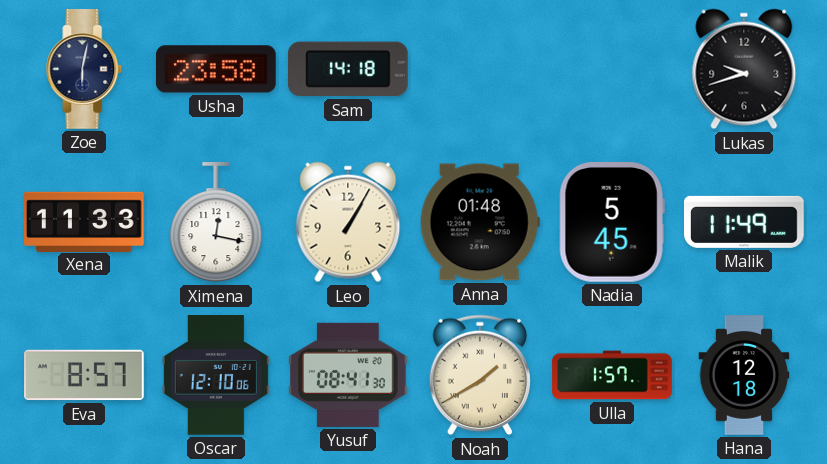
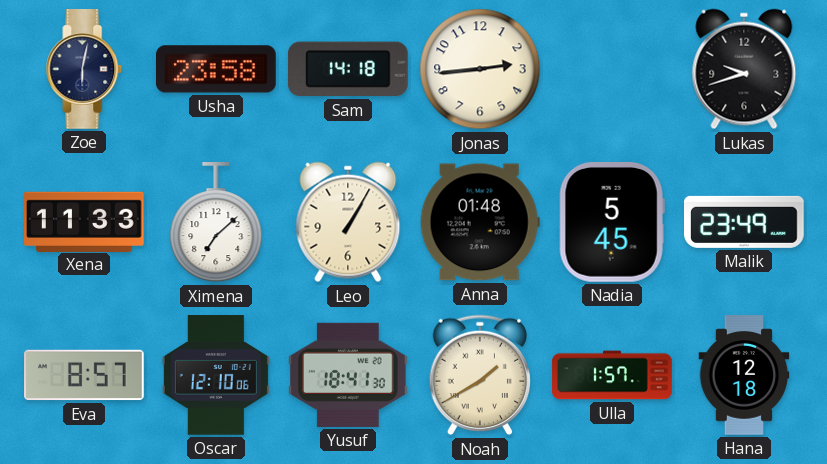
Jonas: none -> 2:44
Ximena: 12:17 -> 7:08
Malik: 11:49 -> 23:49
Yusuf: 08:41 -> 18:41
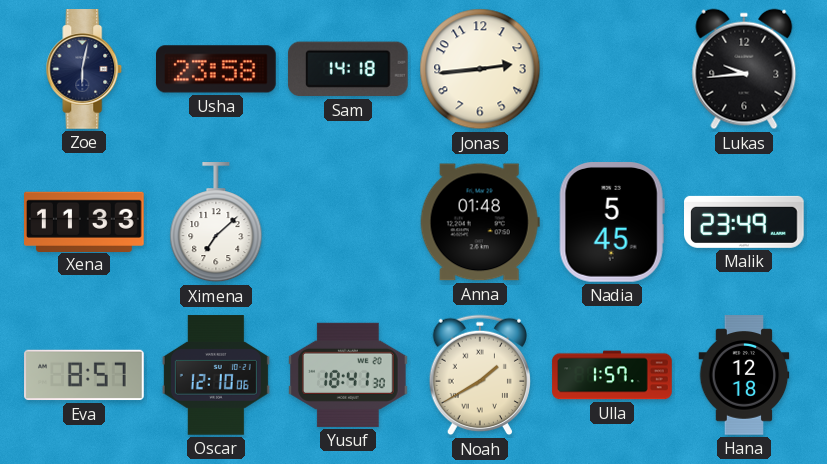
Lukas: 9:42 -> 9:44
Leo: 1:05 -> none
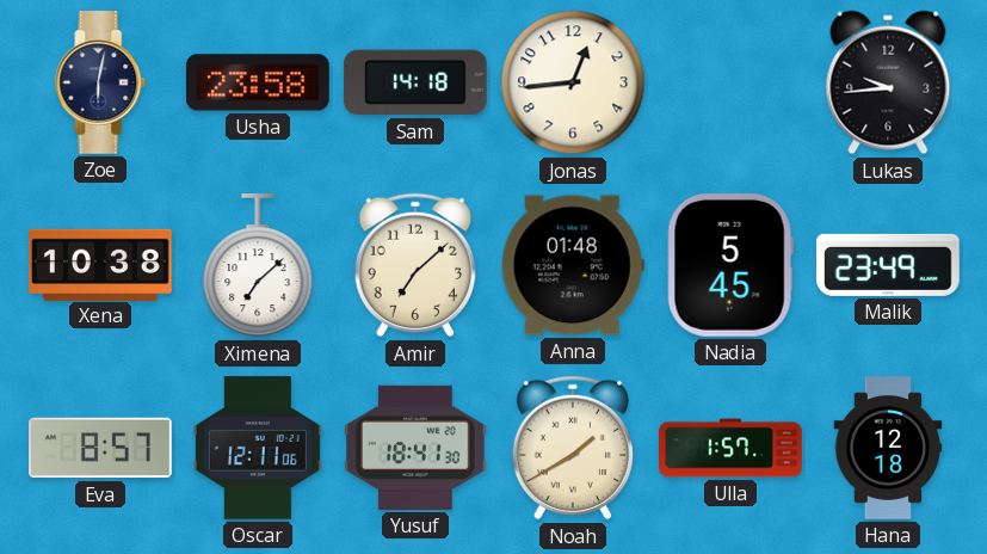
Jonas: 2:44 -> 12:44
Xena: 11:33 -> 10:38
Amir: none -> 7:08
Oscar: 12:10 -> 12:11
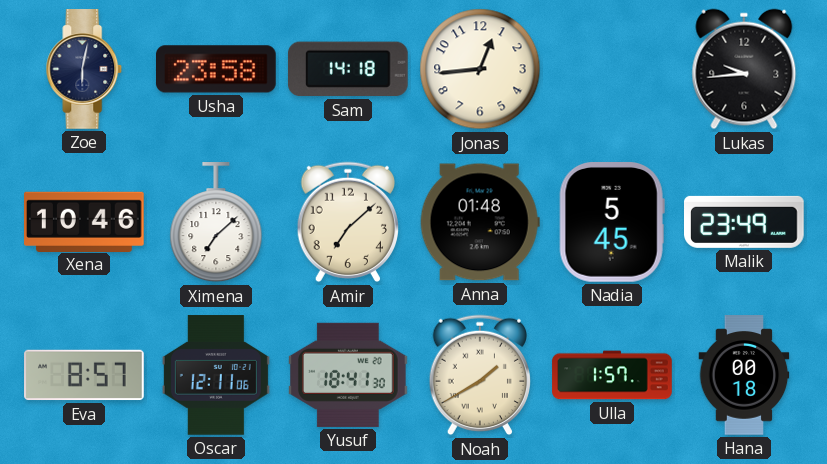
Xena: 10:38 -> 10:46
Hana: 12:18 -> 00:18
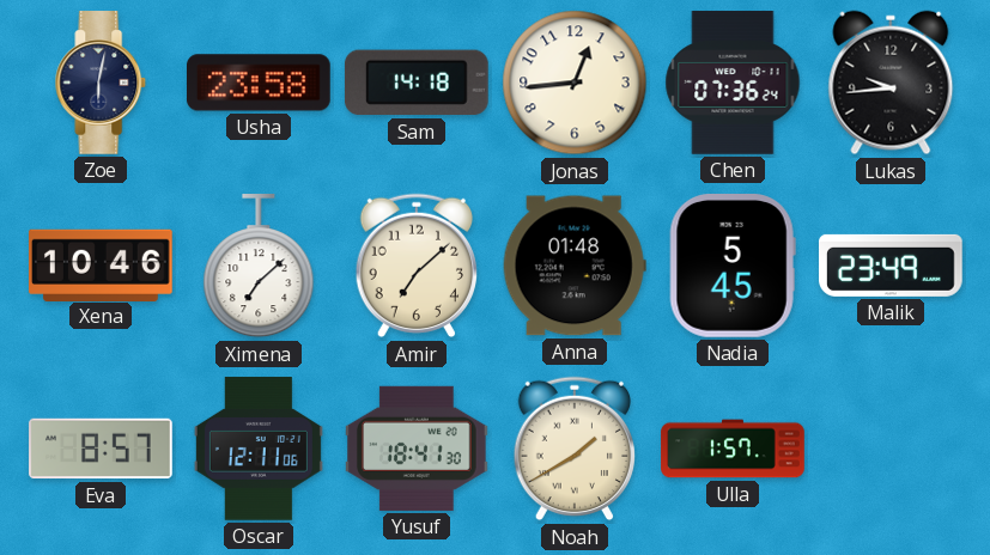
Chen: none -> 07:36
Hana: 00:18 -> none
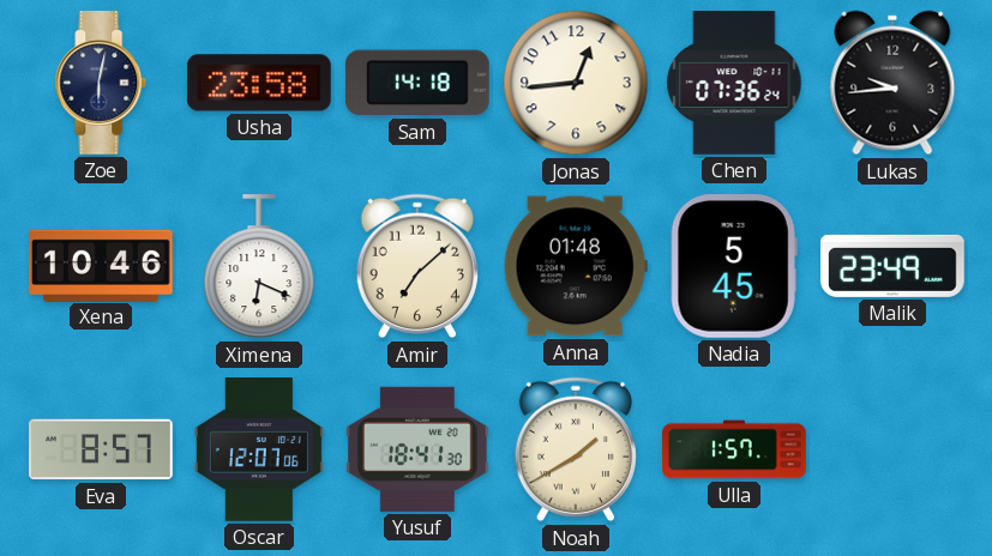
Ximena: 7:08 -> 6:19
Oscar: 12:11 -> 12:07
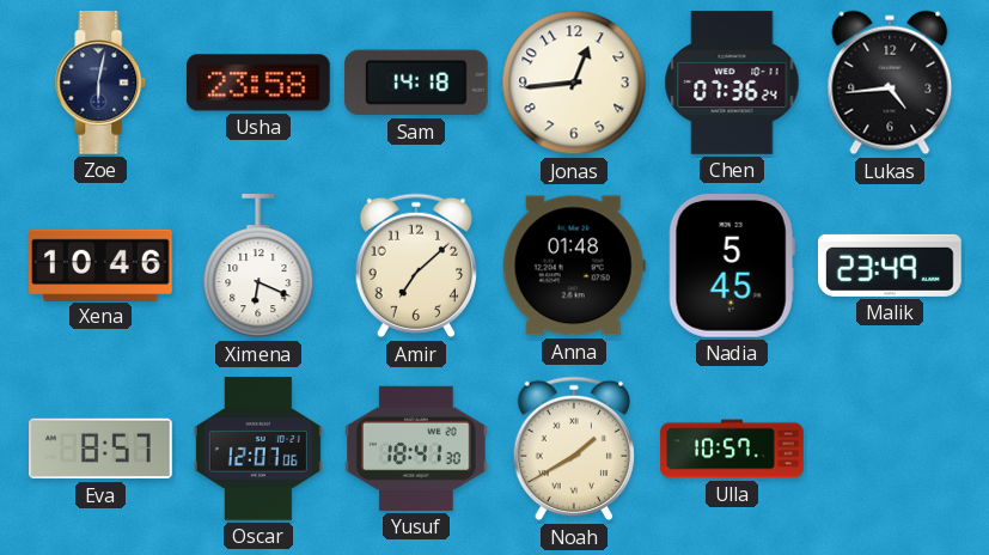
Lukas: 9:44 -> 4:44
Ulla: 1:57 -> 10:57
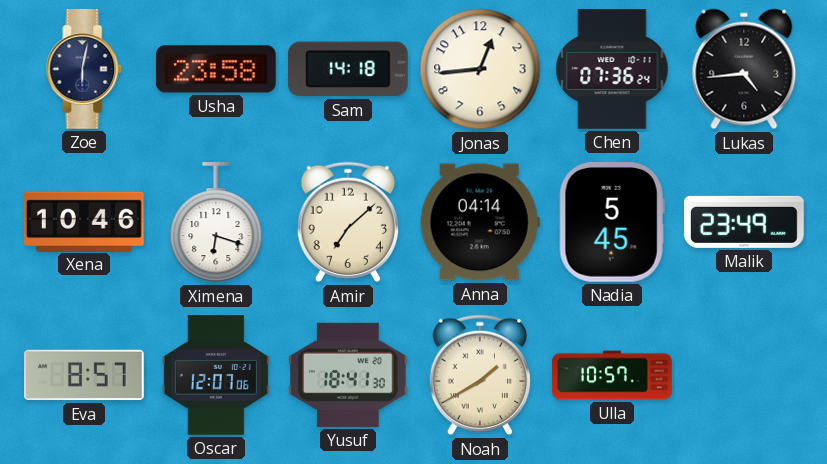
Ximena: 6:19 -> 6:18
Anna: 01:48 -> 04:14
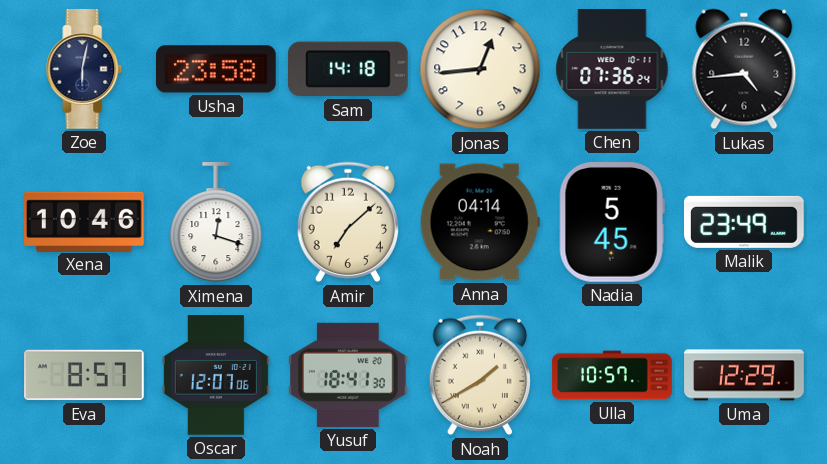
Ximena: 6:18 -> 12:18
Uma: none -> 12:29
